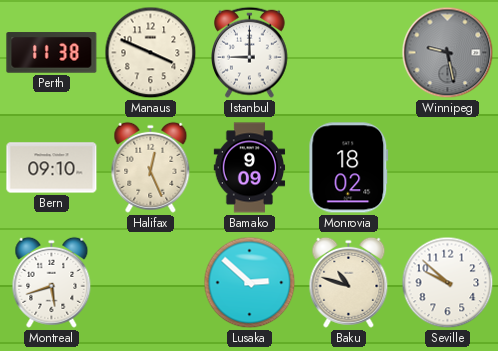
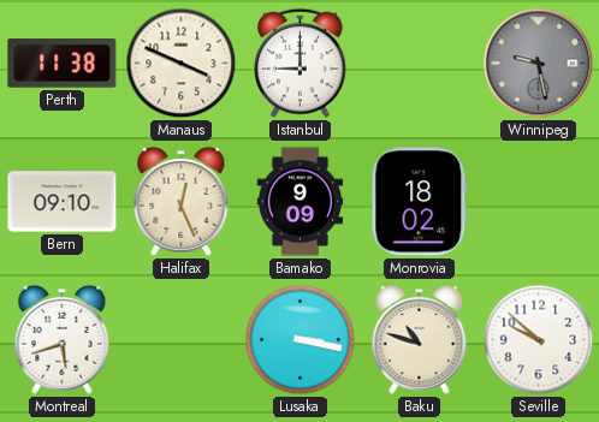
Lusaka: 2:52 -> 3:17
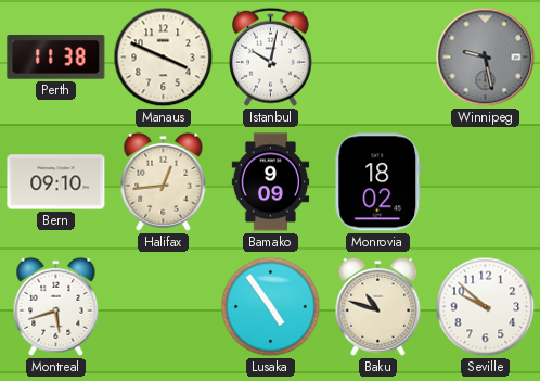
Istanbul: 9:00 -> 10:02
Halifax: 12:26 -> 12:44
Lusaka: 3:17 -> 4:54
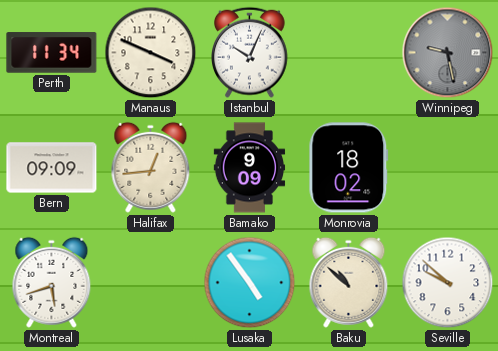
Perth: 11:38 -> 11:34
Istanbul: 10:02 -> 10:04
Bern: 09:10 -> 09:09
Baku: 10:48 -> 10:52
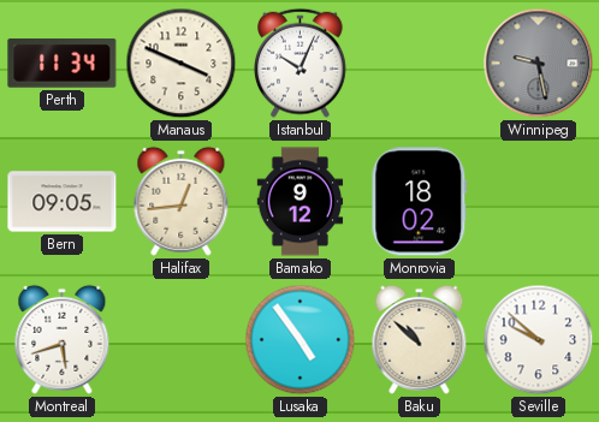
Bern: 09:09 -> 09:05
Bamako: 9:09 -> 9:12
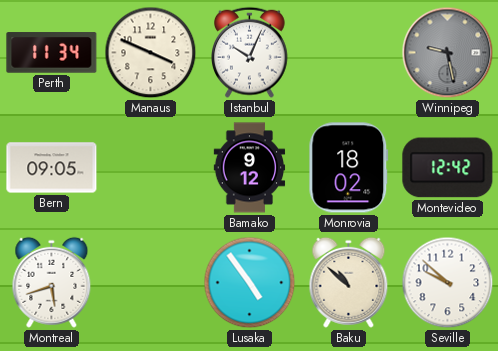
Halifax: 12:44 -> none
Montevideo: none -> 12:42
